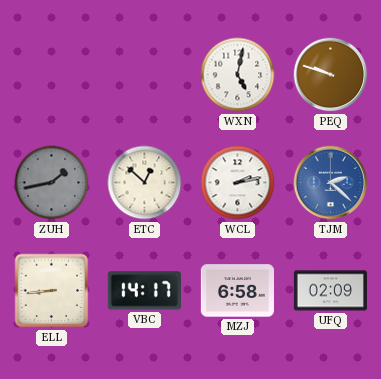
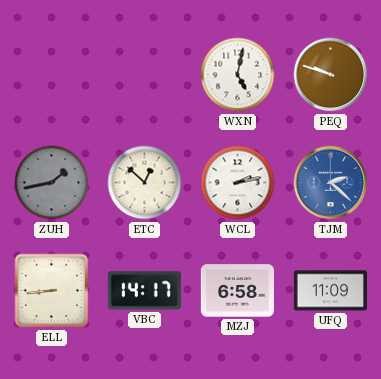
UFQ: 02:09 -> 11:09
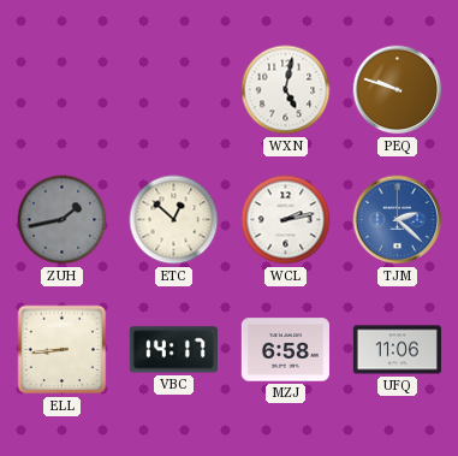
UFQ: 11:09 -> 11:06
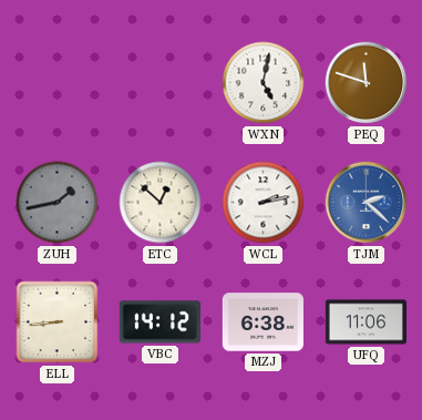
PEQ: 9:48 -> 11:48
VBC: 14:17 -> 14:12
MZJ: 6:58 -> 6:38
